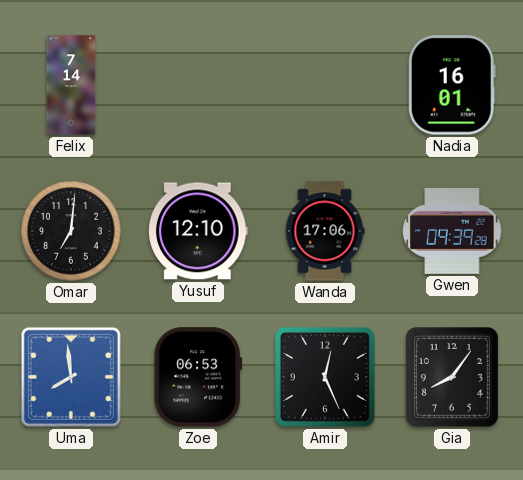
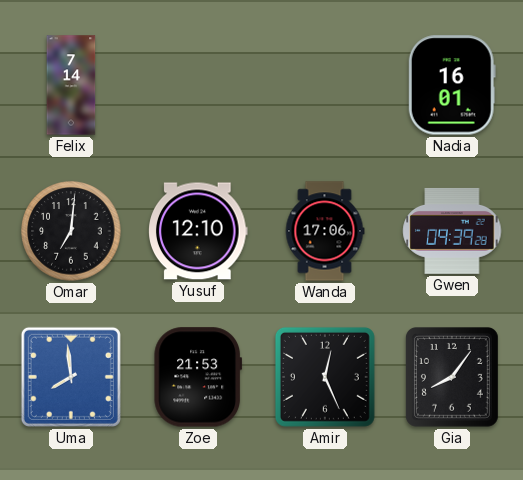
Zoe: 06:53 -> 21:53
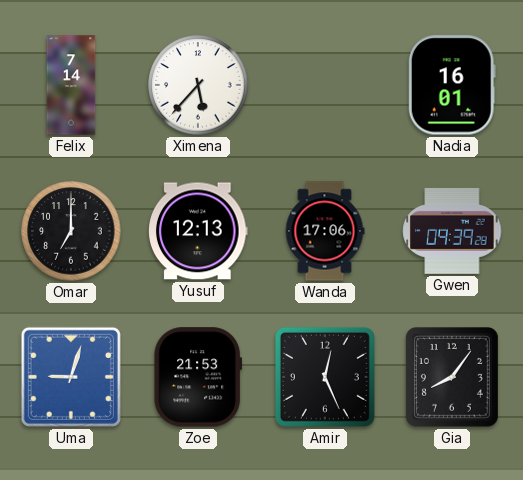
Ximena: none -> 5:37
Omar: 7:01 -> 7:00
Yusuf: 12:10 -> 12:13
Uma: 7:59 -> 9:03
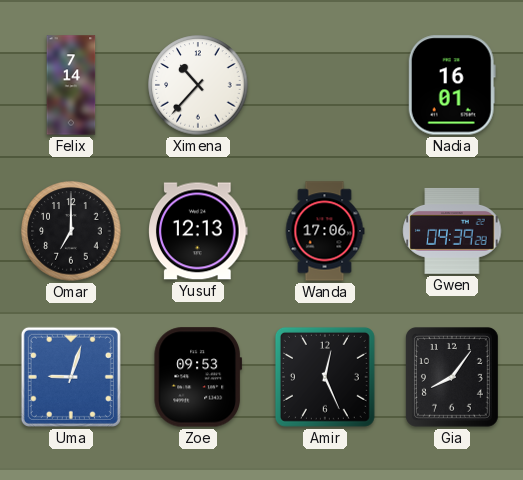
Ximena: 5:37 -> 10:37
Zoe: 21:53 -> 09:53
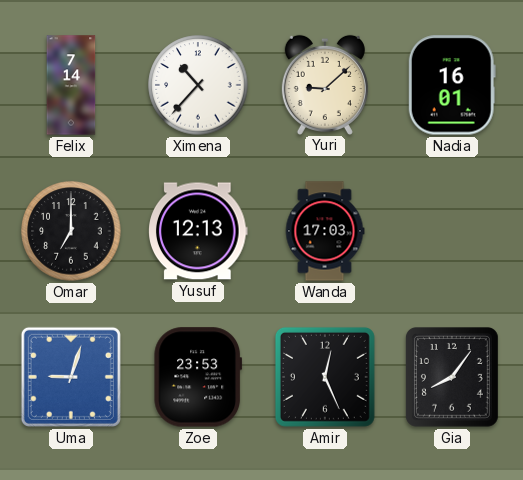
Yuri: none -> 9:08
Wanda: 17:06 -> 17:03
Gwen: 09:39 -> none
Zoe: 09:53 -> 23:53
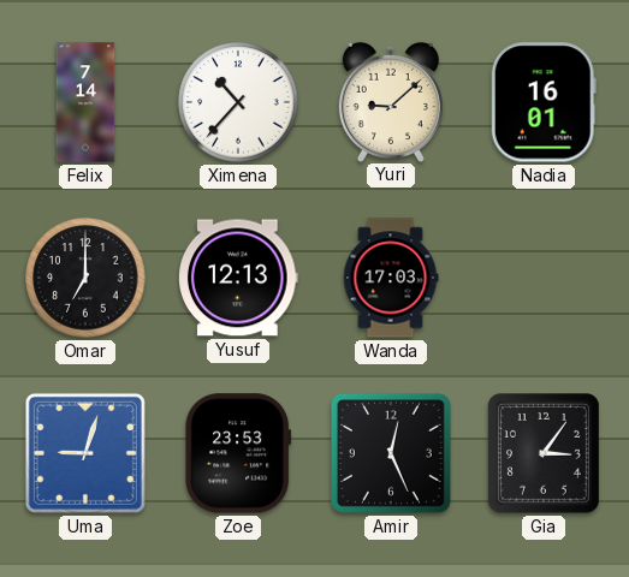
Gia: 8:06 -> 3:06
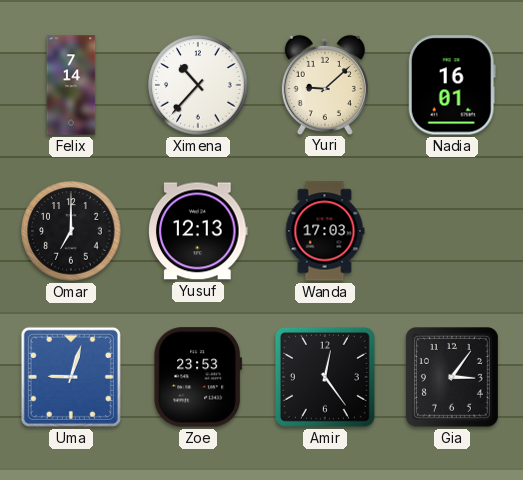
Amir: 12:26 -> 12:24
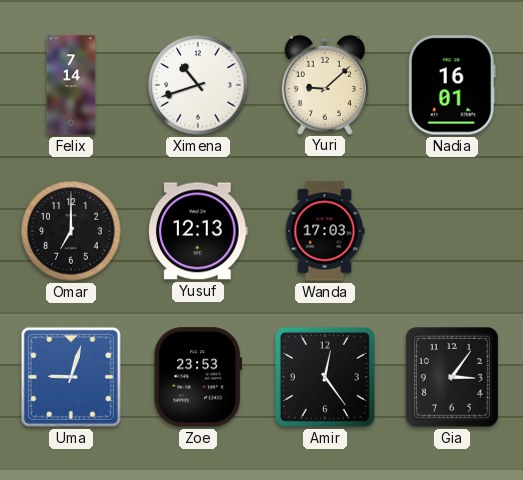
Ximena: 10:37 -> 10:42
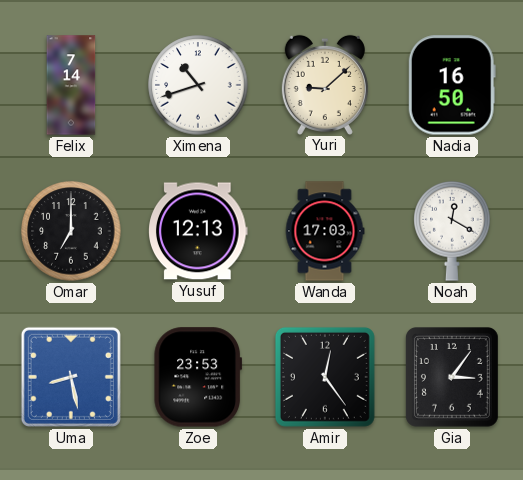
Nadia: 16:01 -> 16:50
Noah: none -> 12:20
Uma: 9:03 -> 8:28
